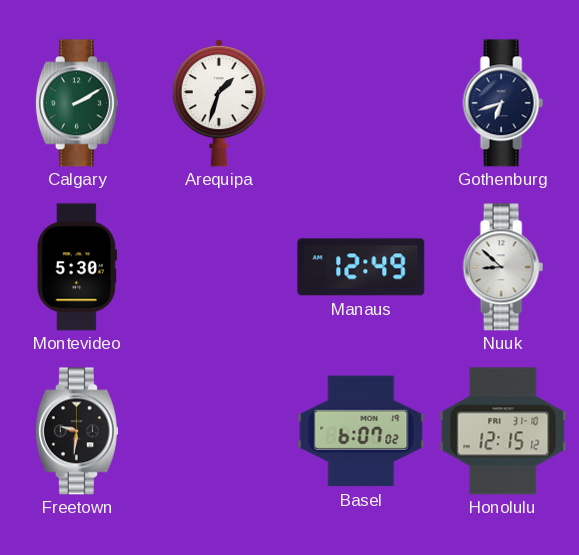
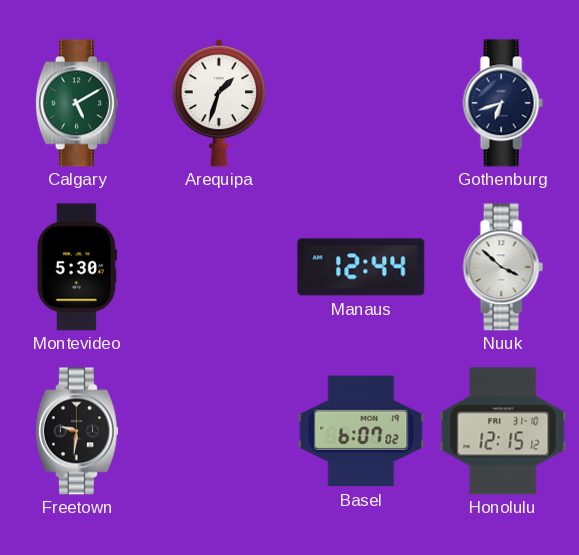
Calgary: 2:10 -> 5:10
Manaus: 12:49 -> 12:44
Nuuk: 8:52 -> 3:52
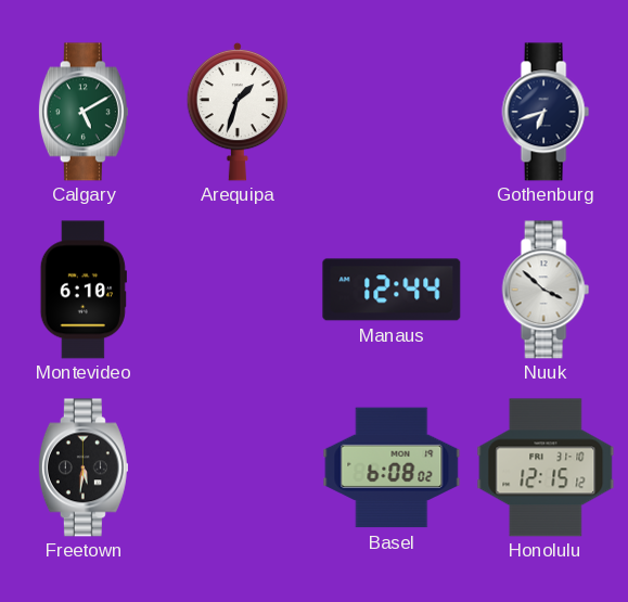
Montevideo: 5:30 -> 6:10
Freetown: 9:31 -> 5:31
Basel: 6:07 -> 6:08
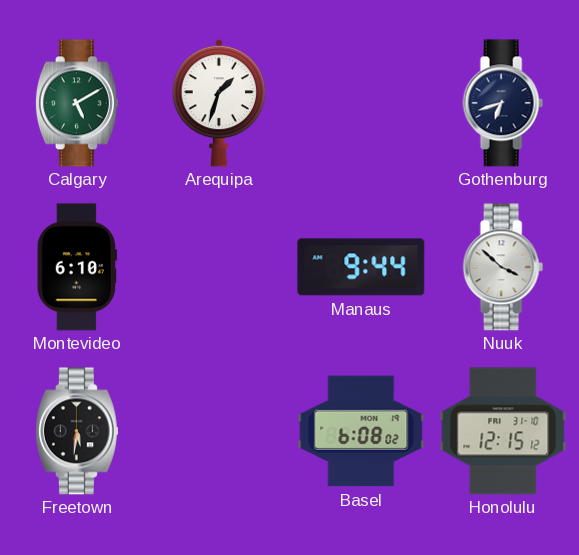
Manaus: 12:44 -> 9:44
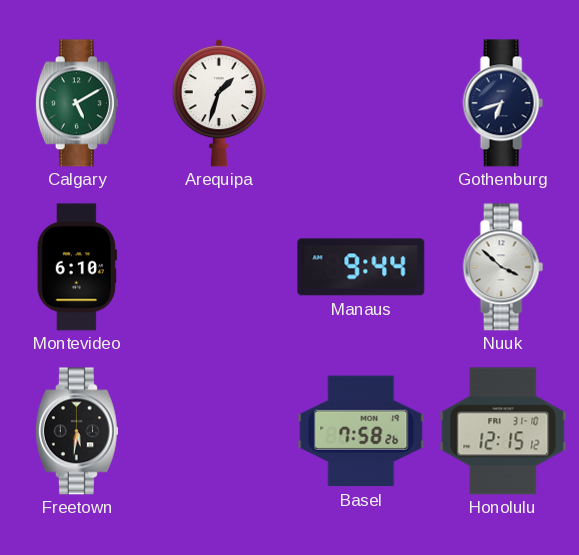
Basel: 6:08 -> 7:58
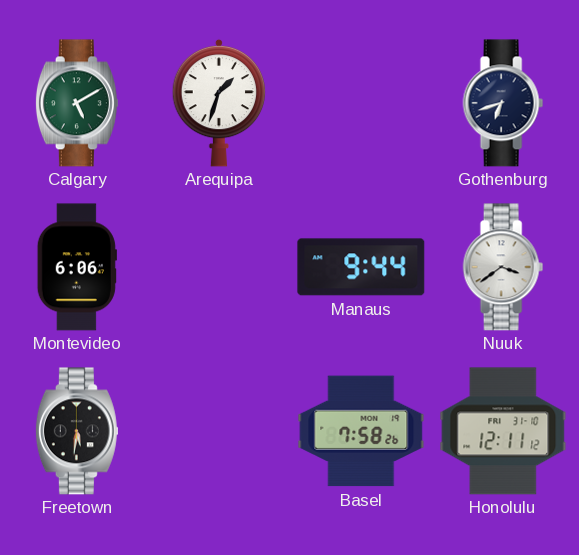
Montevideo: 6:10 -> 6:06
Nuuk: 3:52 -> 3:39
Honolulu: 12:15 -> 12:11
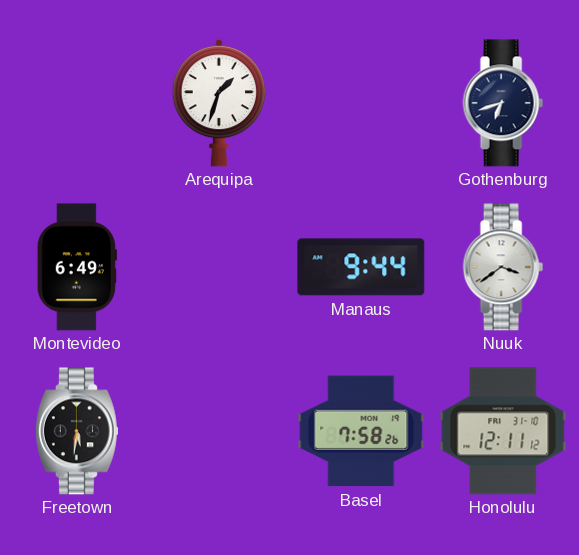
Calgary: 5:10 -> none
Montevideo: 6:06 -> 6:49
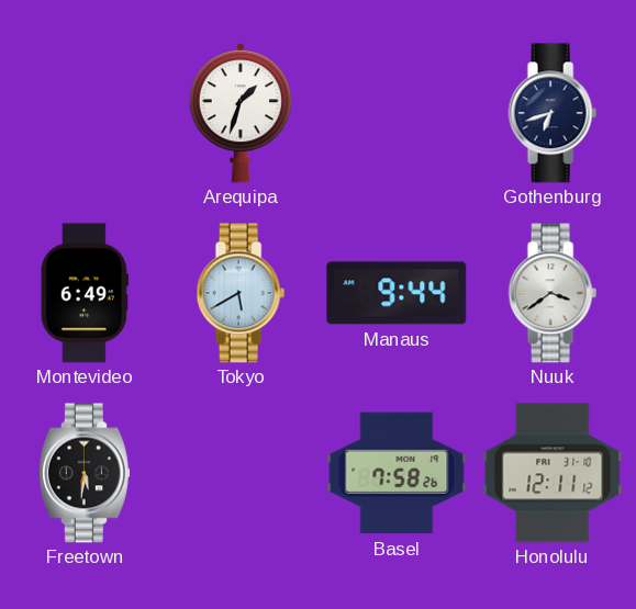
Tokyo: none -> 5:40
